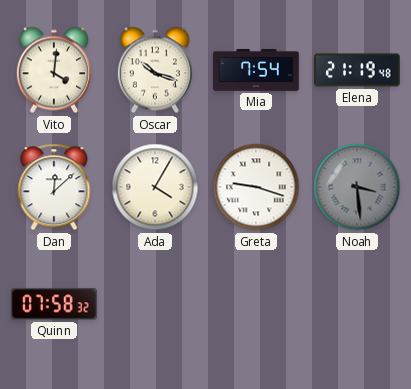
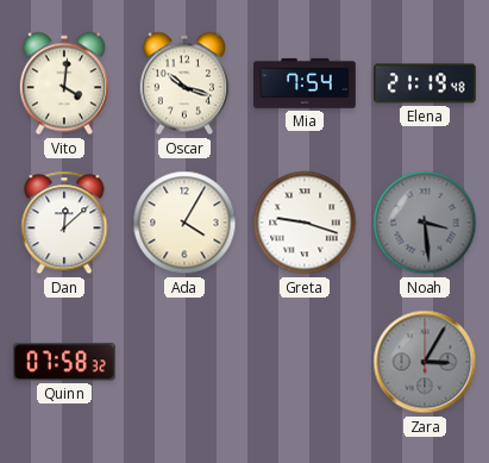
Zara: none -> 3:05
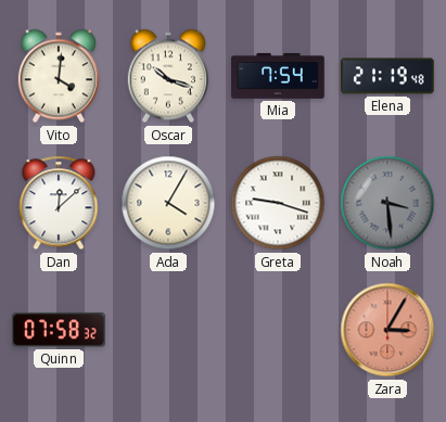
Zara dial: grey -> salmon
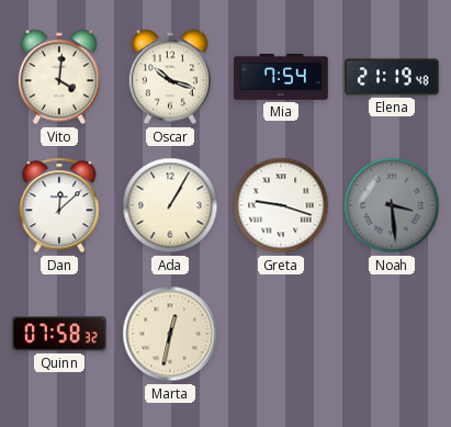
Ada: 4:05 -> 1:05
Marta: none -> 12:32
Zara: 3:05 -> none
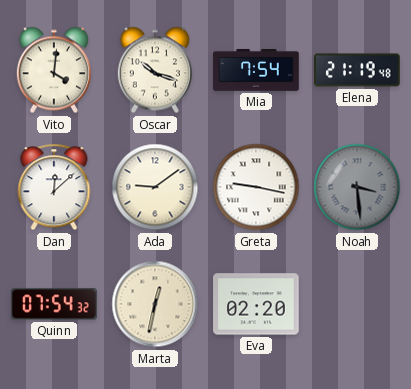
Ada: 1:05 -> 9:09
Greta: 9:18 -> 9:17
Quinn: 07:58 -> 07:54
Eva: none -> 02:20
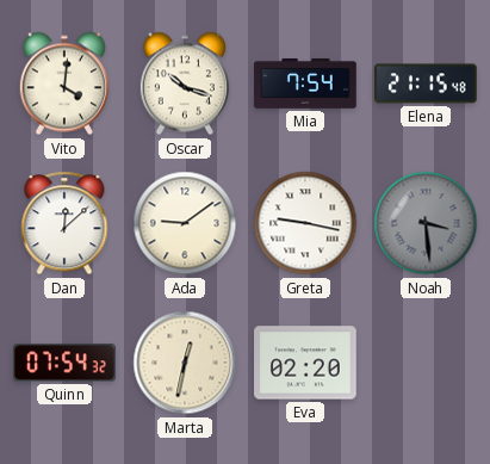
Elena: 21:19 -> 21:15
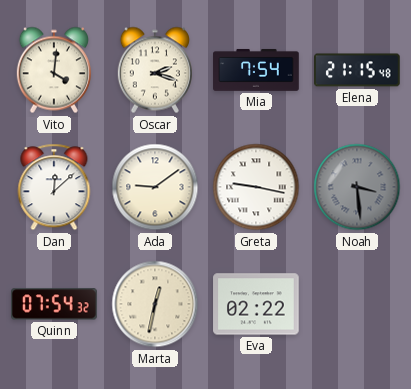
Oscar: 10:18 -> 2:18
Eva: 02:20 -> 02:22
